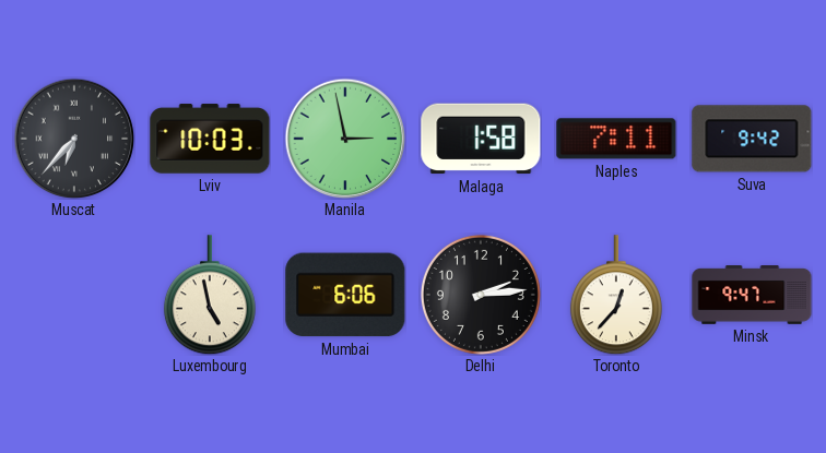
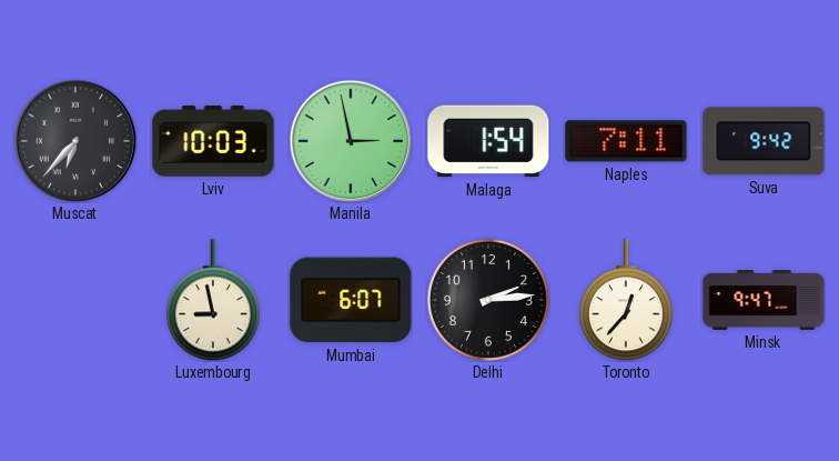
Malaga: 1:58 -> 1:54
Luxembourg: 4:58 -> 8:58
Mumbai: 6:06 -> 6:07
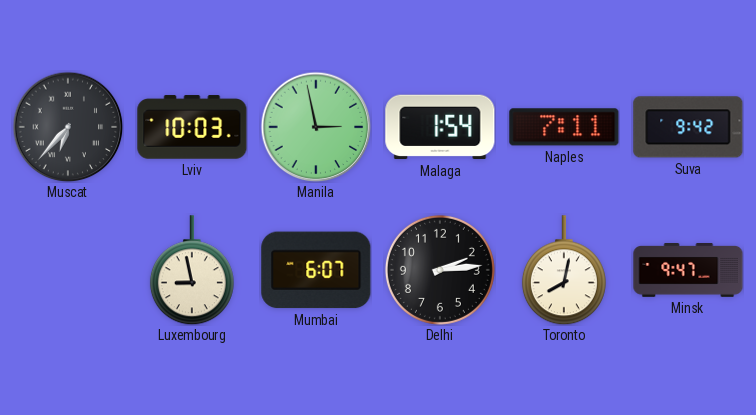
Toronto: 12:37 -> 8:02
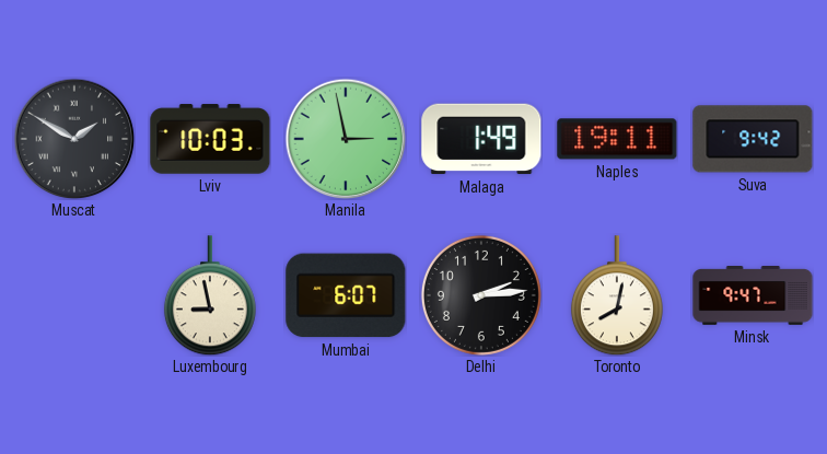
Muscat: 6:37 -> 1:50
Malaga: 1:54 -> 1:49
Naples: 7:11 -> 19:11
